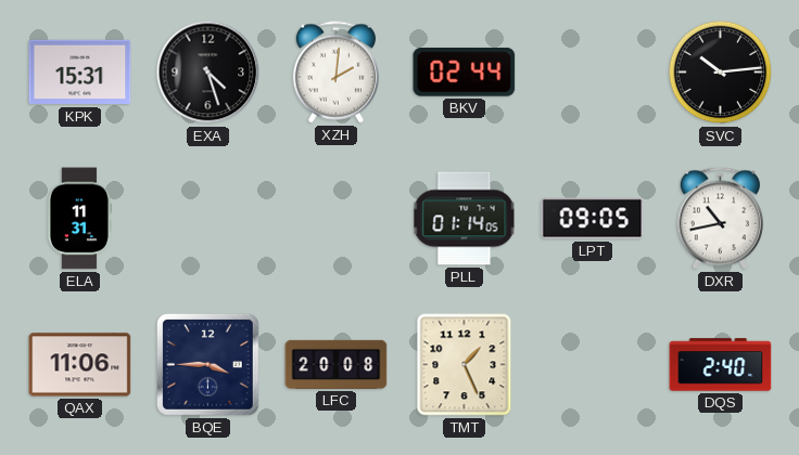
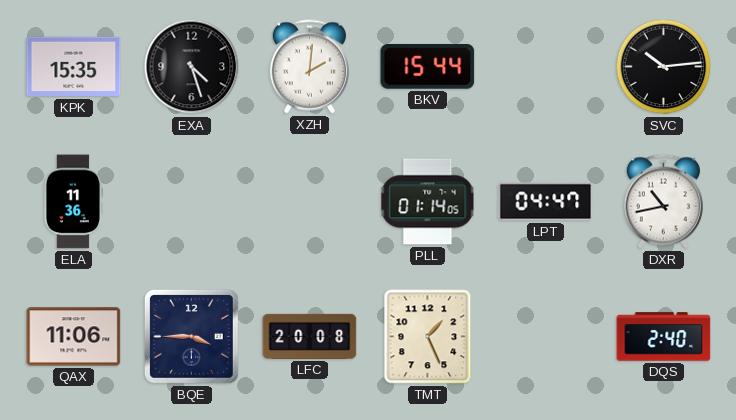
KPK: 15:31 -> 15:35
BKV: 02:44 -> 15:44
ELA: 11:31 -> 11:36
LPT: 09:05 -> 04:47
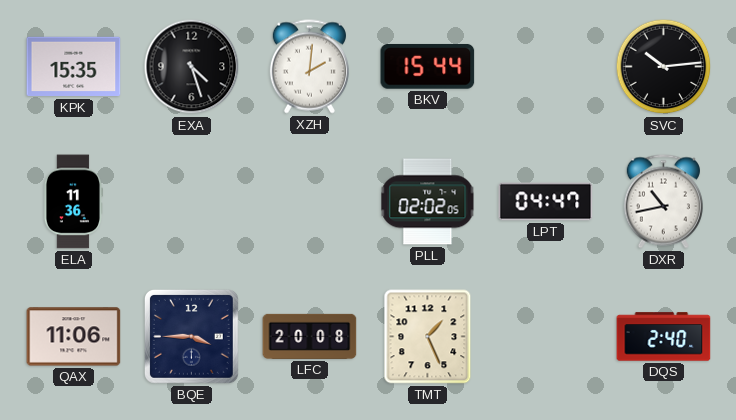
PLL: 01:14 -> 02:02
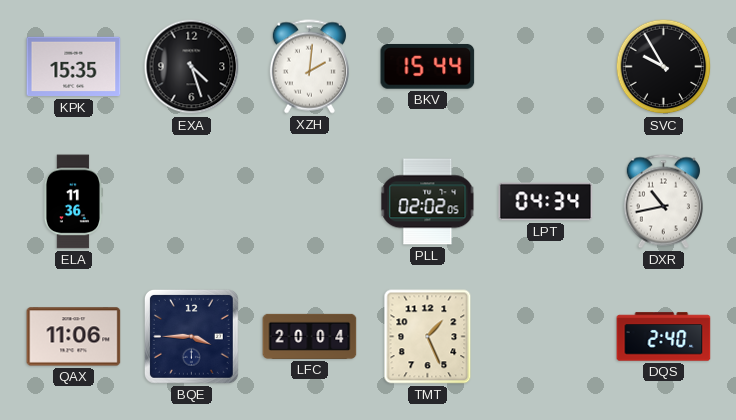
SVC: 10:14 -> 9:55
LPT: 04:47 -> 04:34
LFC: 20:08 -> 20:04
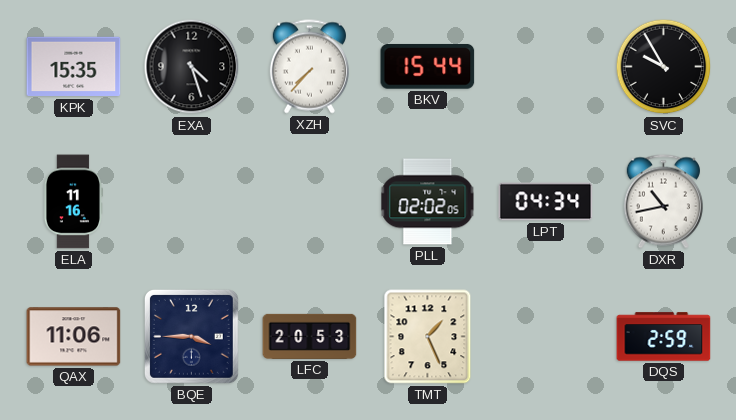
XZH: 2:01 -> 7:37
ELA: 11:36 -> 11:16
LFC: 20:04 -> 20:53
DQS: 2:40 -> 2:59
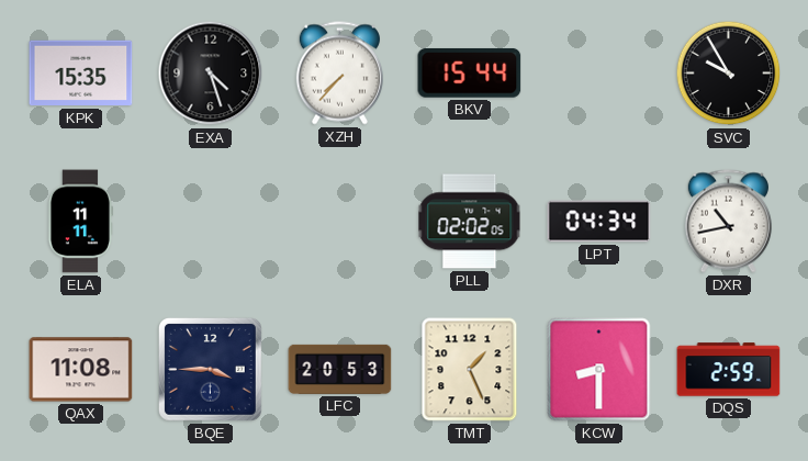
ELA: 11:16 -> 11:11
QAX: 11:06 -> 11:08
KCW: none -> 8:30
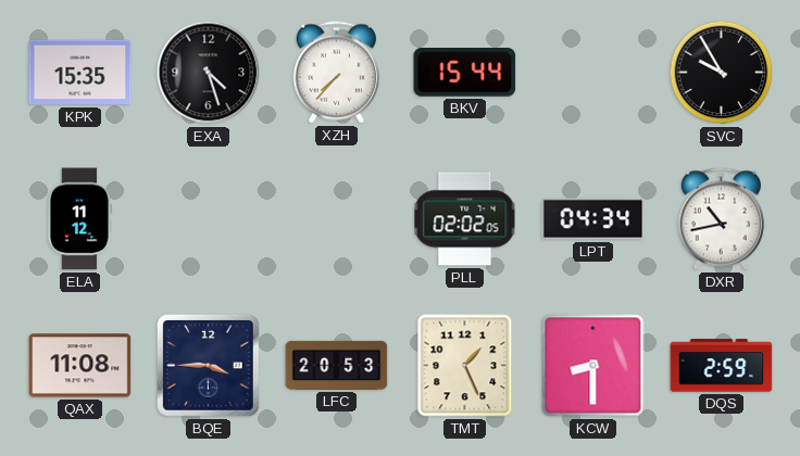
ELA: 11:11 -> 11:12
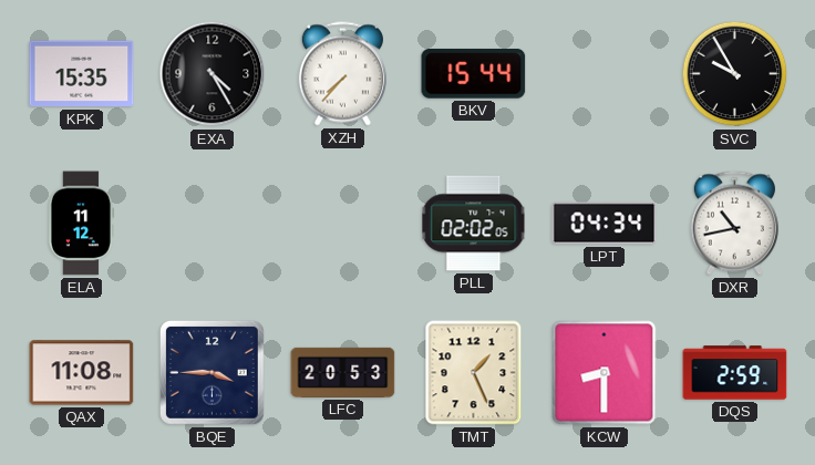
EXA: 4:27 -> 4:25
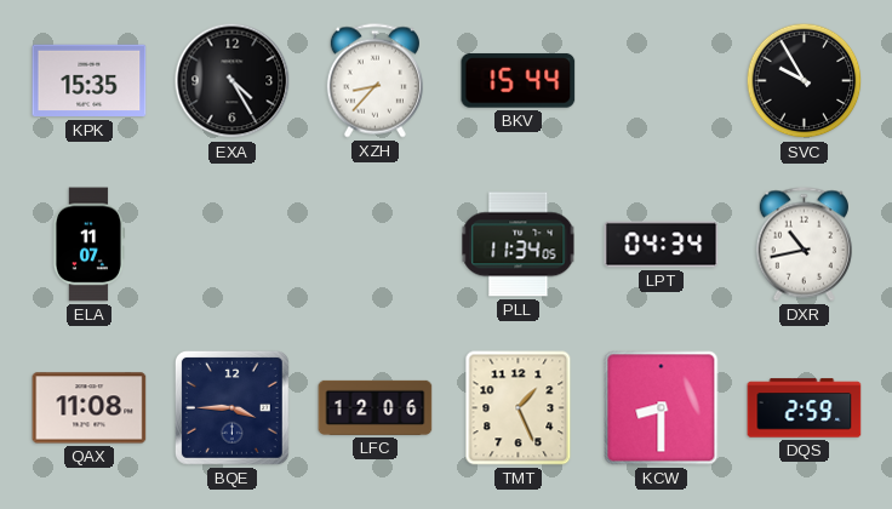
XZH: 7:37 -> 8:37
ELA: 11:12 -> 11:07
PLL: 02:02 -> 11:34
LFC: 20:53 -> 12:06
